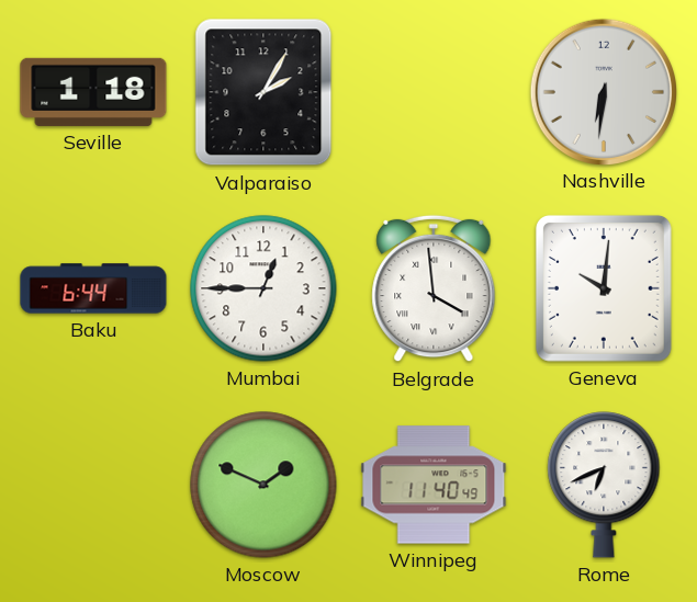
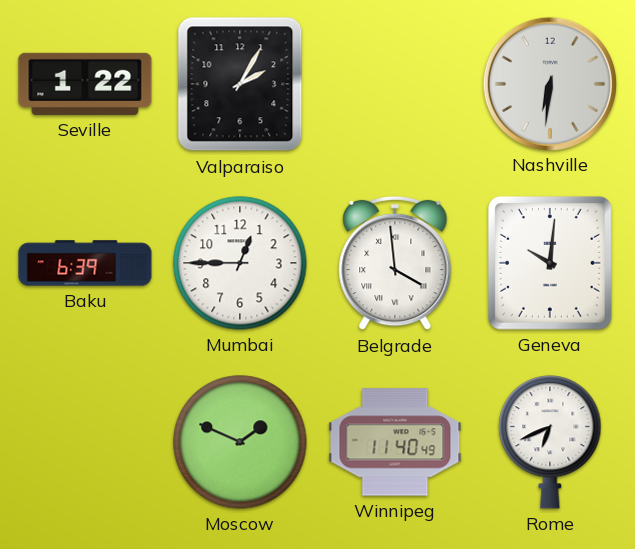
Seville: 1:18 -> 1:22
Baku: 6:44 -> 6:39
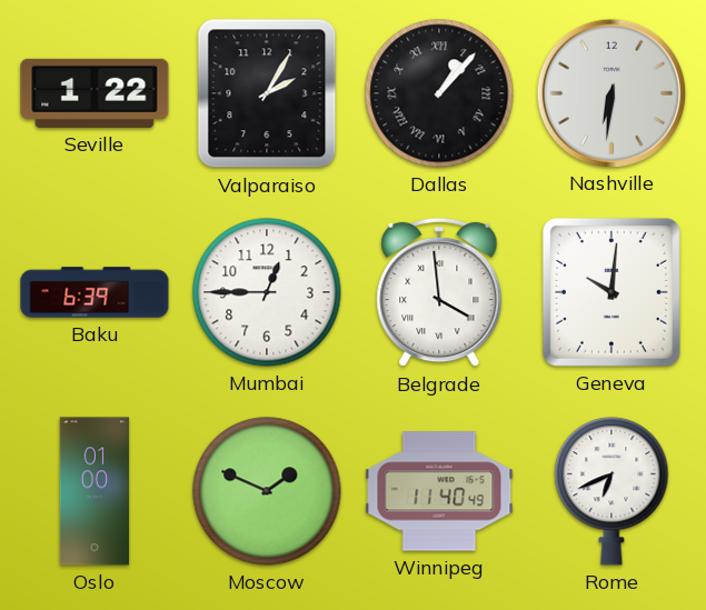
Dallas: none -> 1:07
Oslo: none -> 01:00
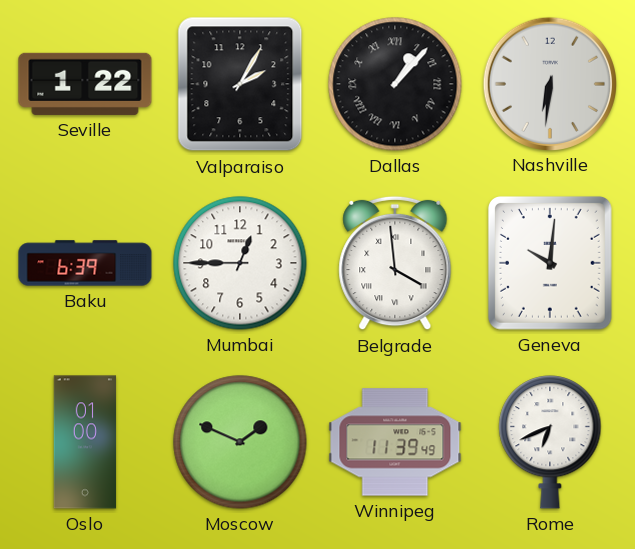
Winnipeg: 11:40 -> 11:39
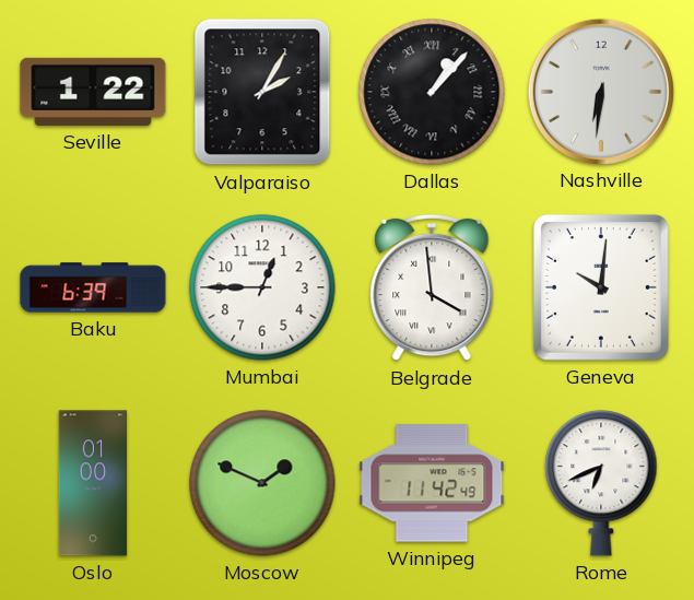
Winnipeg: 11:39 -> 11:42
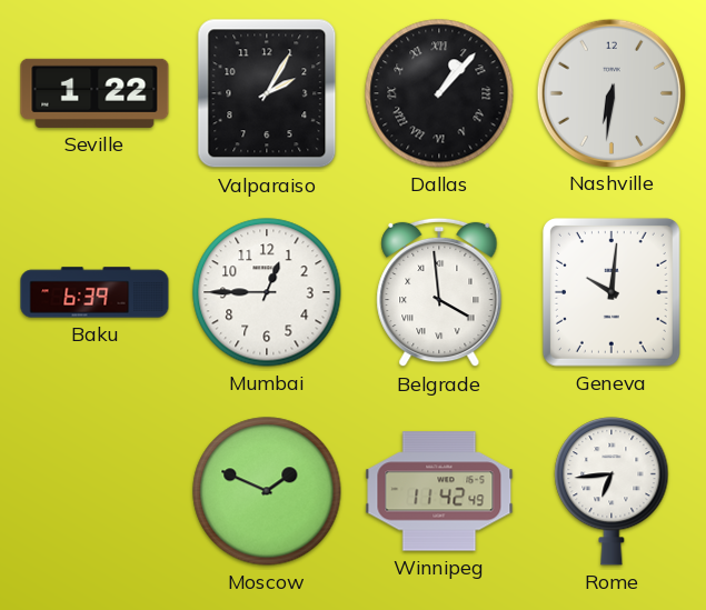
Oslo: 01:00 -> none
Rome: 6:41 -> 6:44
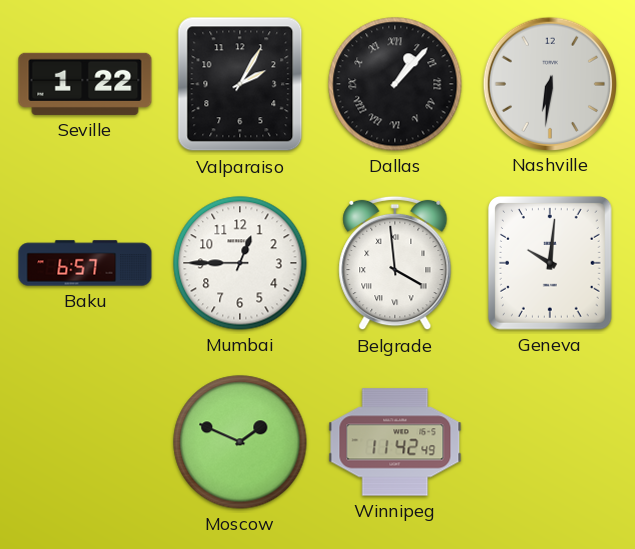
Baku: 6:39 -> 6:57
Rome: 6:44 -> none
